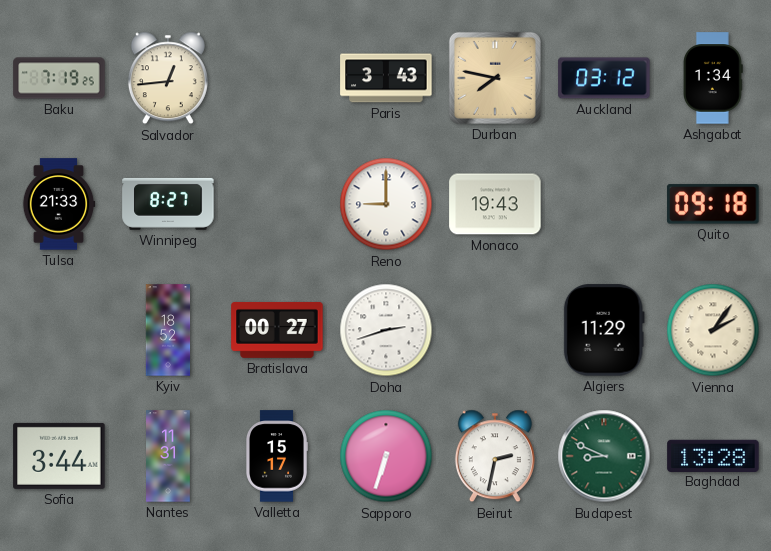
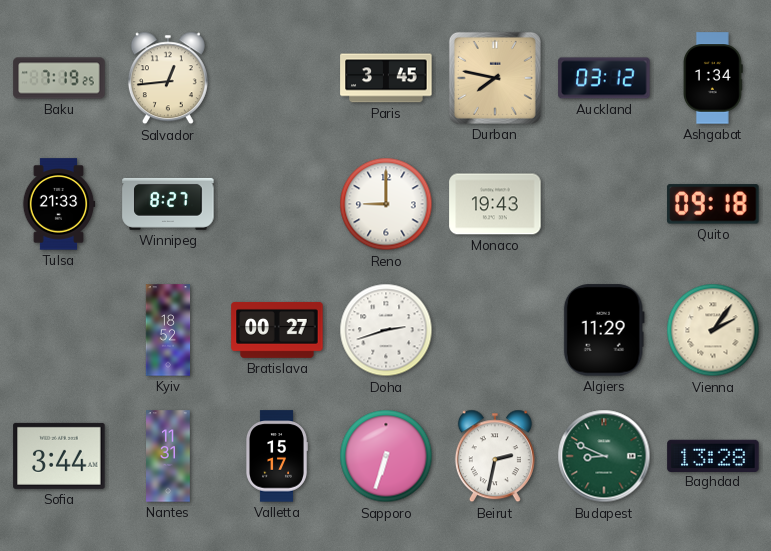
Paris: 3:43 -> 3:45
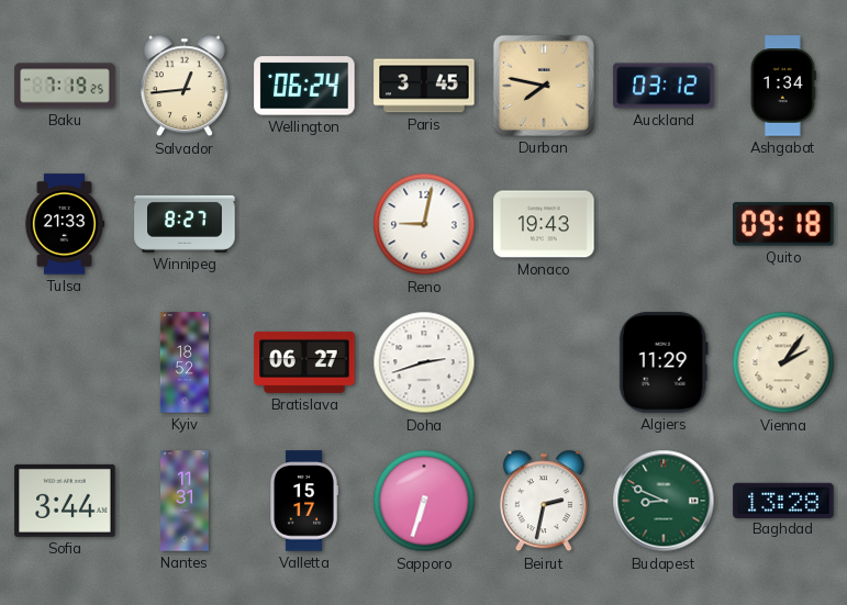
Wellington: none -> 06:24
Reno: 9:00 -> 9:02
Bratislava: 00:27 -> 06:27
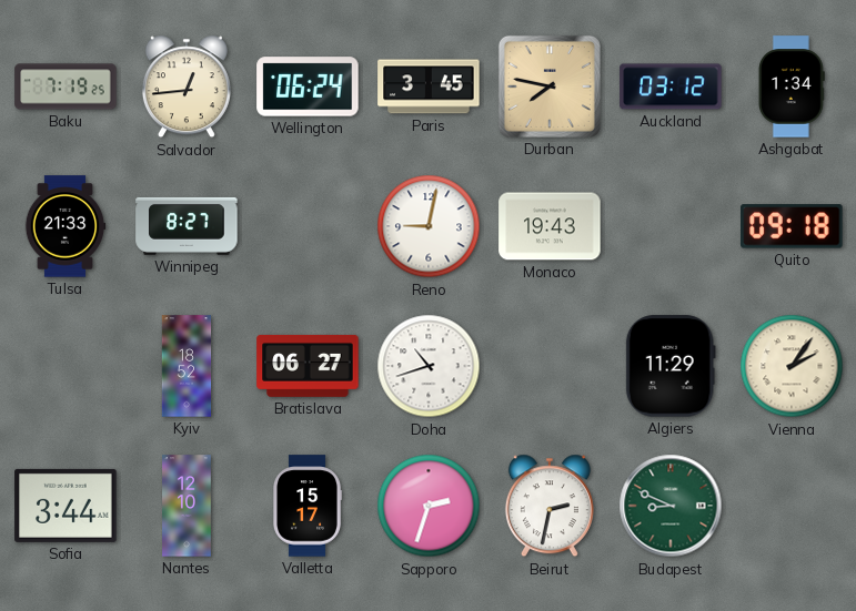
Doha: 2:42 -> 10:42
Nantes: 11:31 -> 12:10
Sapporo: 6:33 -> 2:33
Baghdad: 13:28 -> none
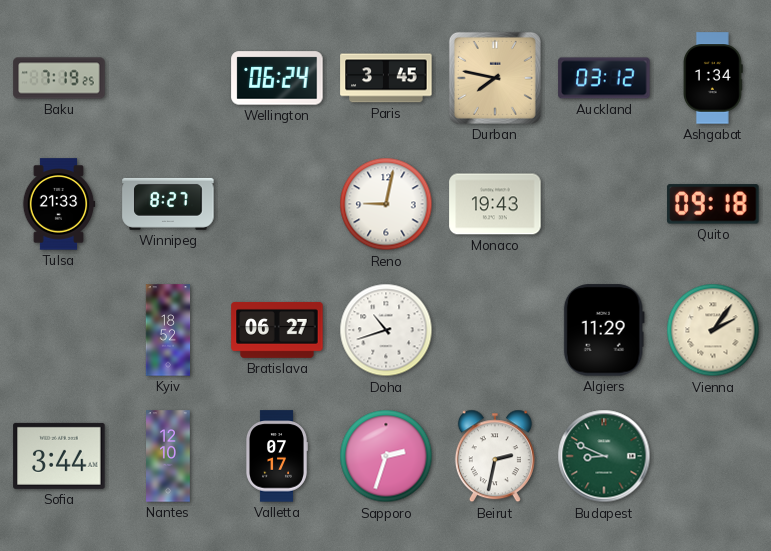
Salvador: 12:44 -> none
Valletta: 15:17 -> 07:17
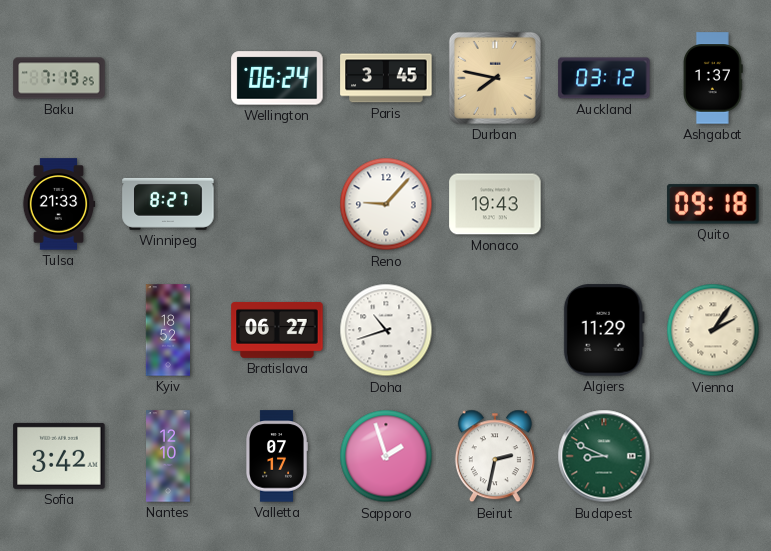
Ashgabat: 1:34 -> 1:37
Reno: 9:02 -> 9:07
Sofia: 3:44 -> 3:42
Sapporo: 2:33 -> 1:57
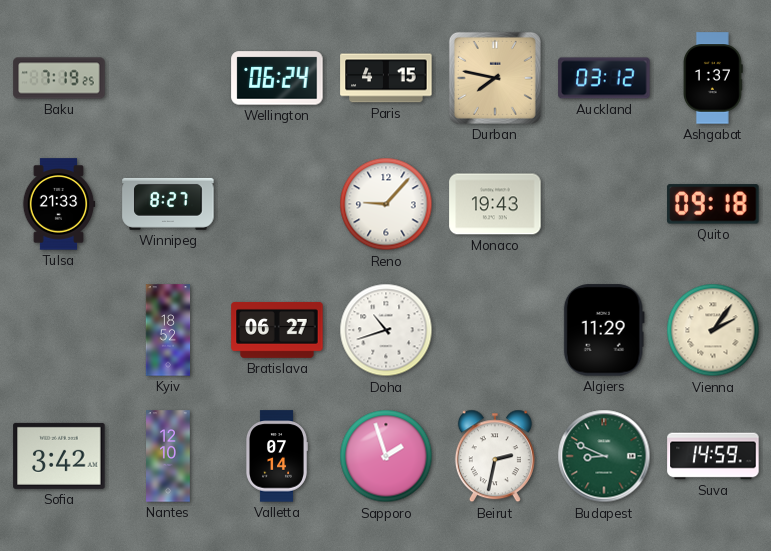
Paris: 3:45 -> 4:15
Valletta: 07:17 -> 07:14
Suva: none -> 14:59
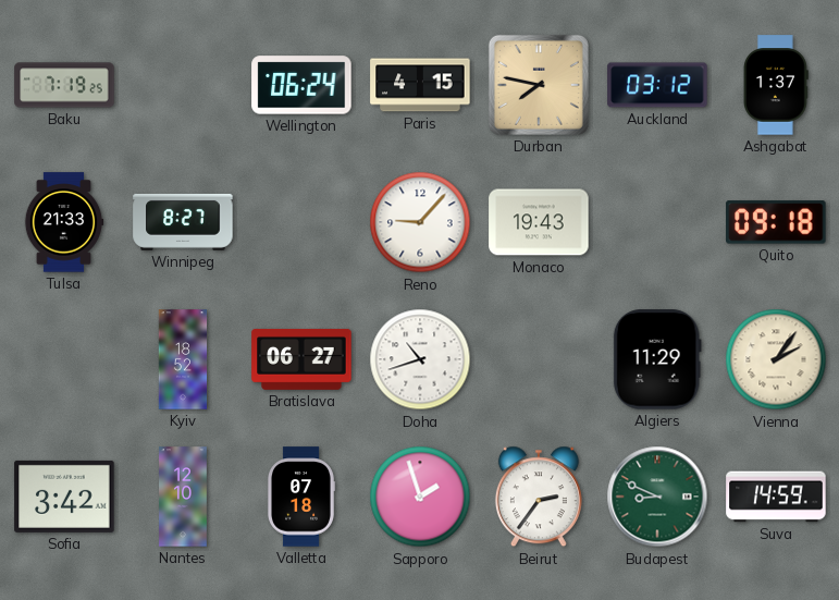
Valletta: 07:14 -> 07:18
Beirut: 2:32 -> 2:36
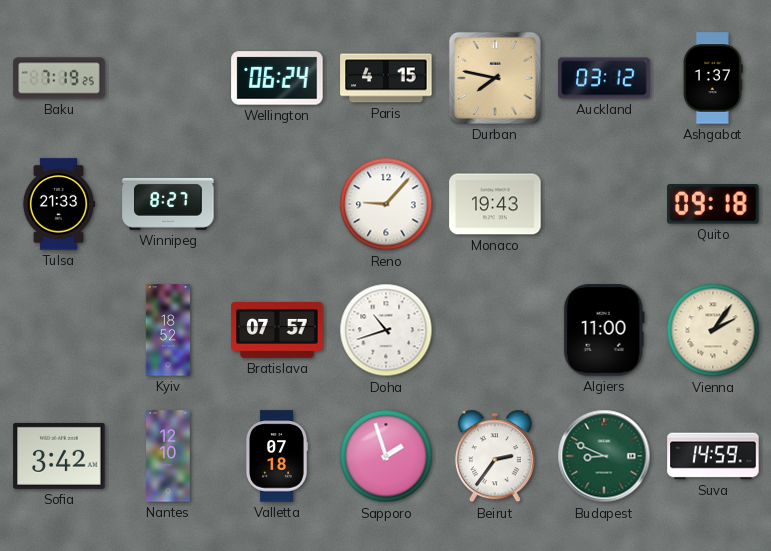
Bratislava: 06:27 -> 07:57
Algiers: 11:29 -> 11:00
